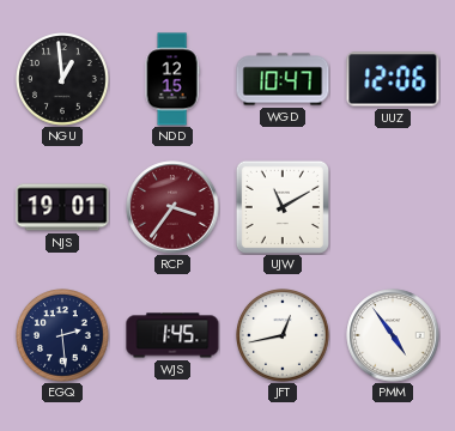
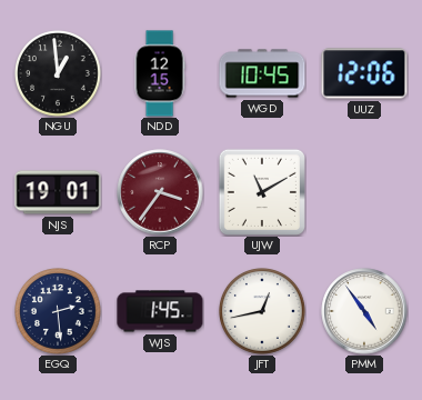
WGD: 10:47 -> 10:45
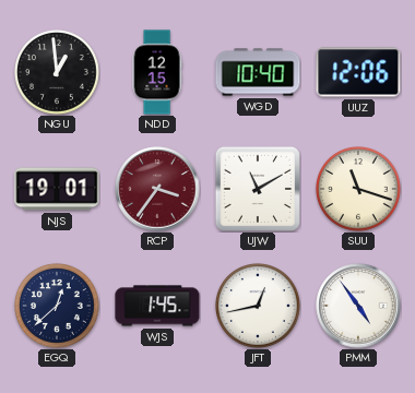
WGD: 10:45 -> 10:40
SUU: none -> 11:18
EGQ: 2:29 -> 12:38
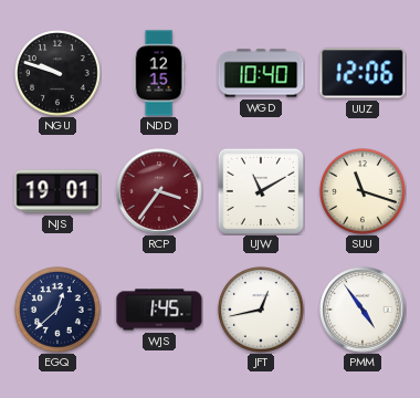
NGU: 12:59 -> 9:48
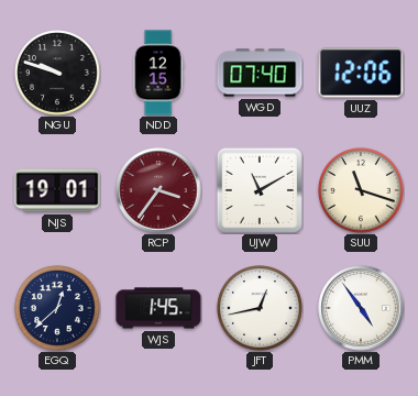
WGD: 10:40 -> 07:40
